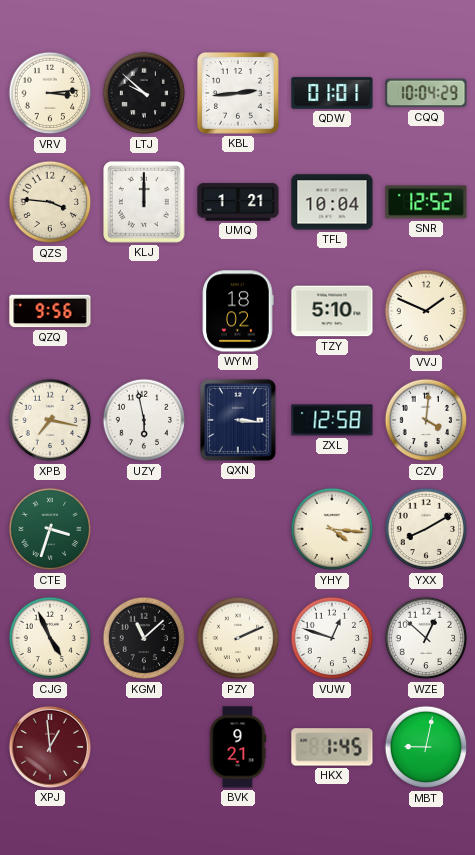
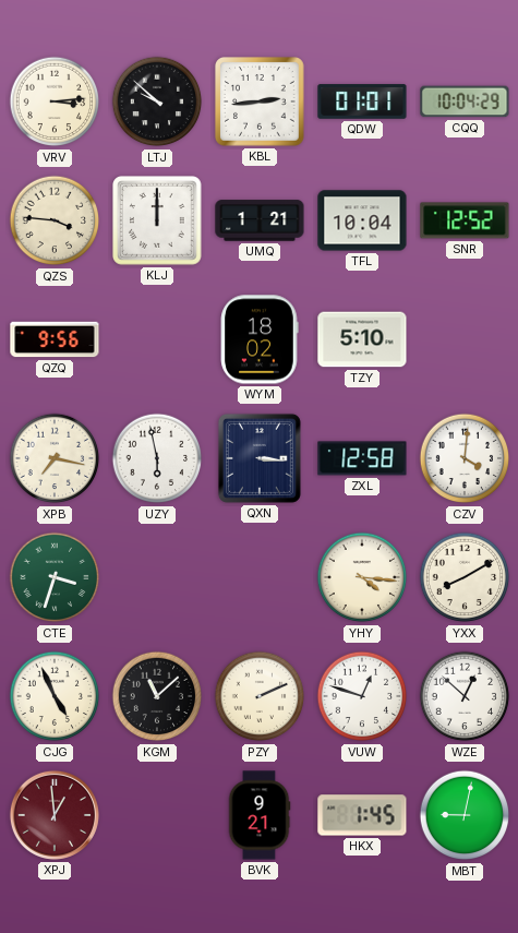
VVJ: 1:49 -> none
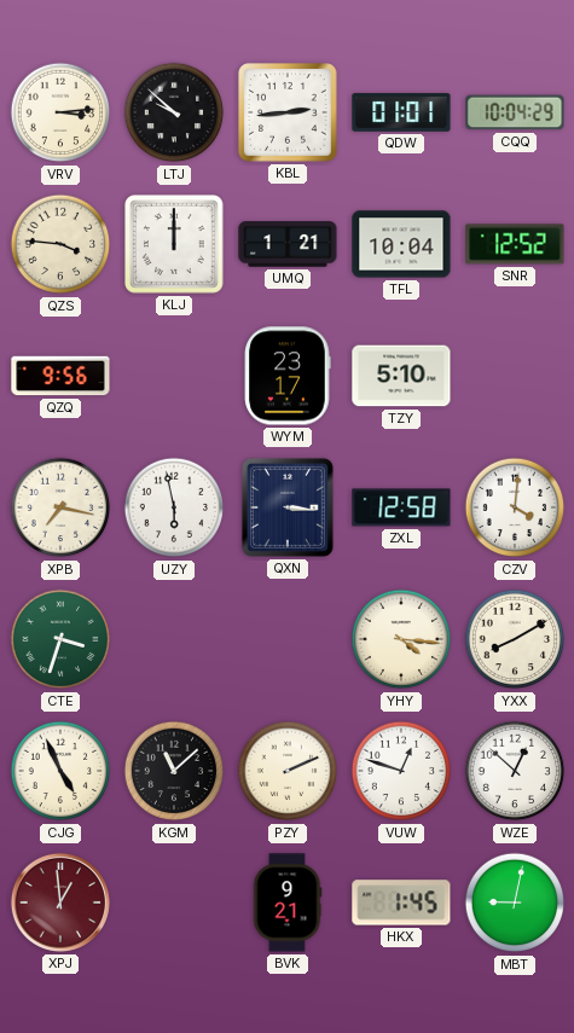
WYM: 18:02 -> 23:17
